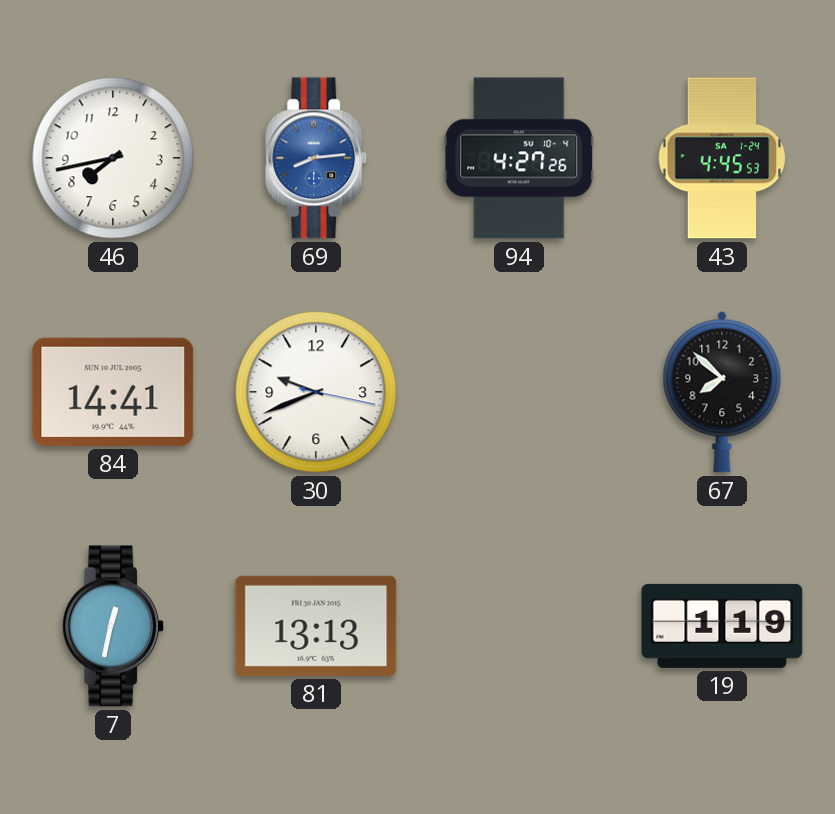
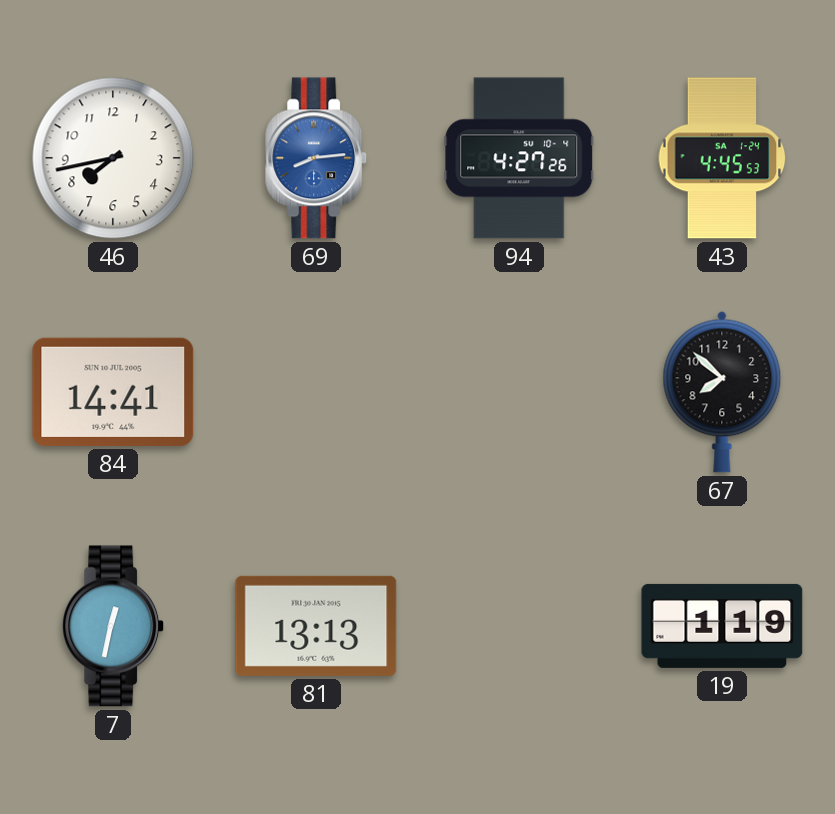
30: 9:41 -> none
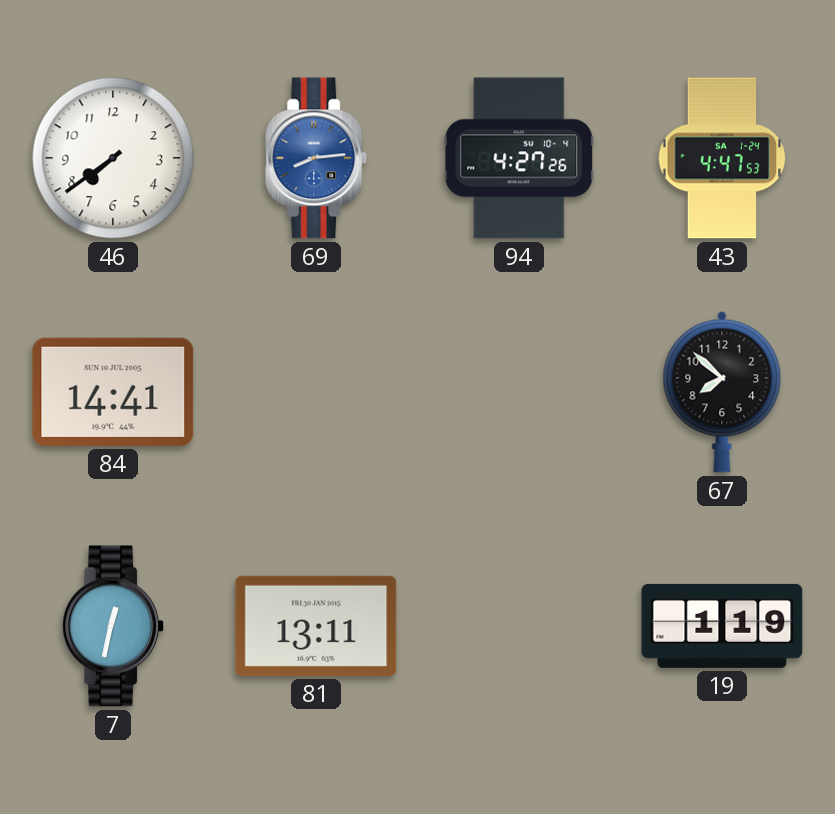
46: 7:43 -> 7:39
43: 4:45 -> 4:47
81: 13:13 -> 13:11
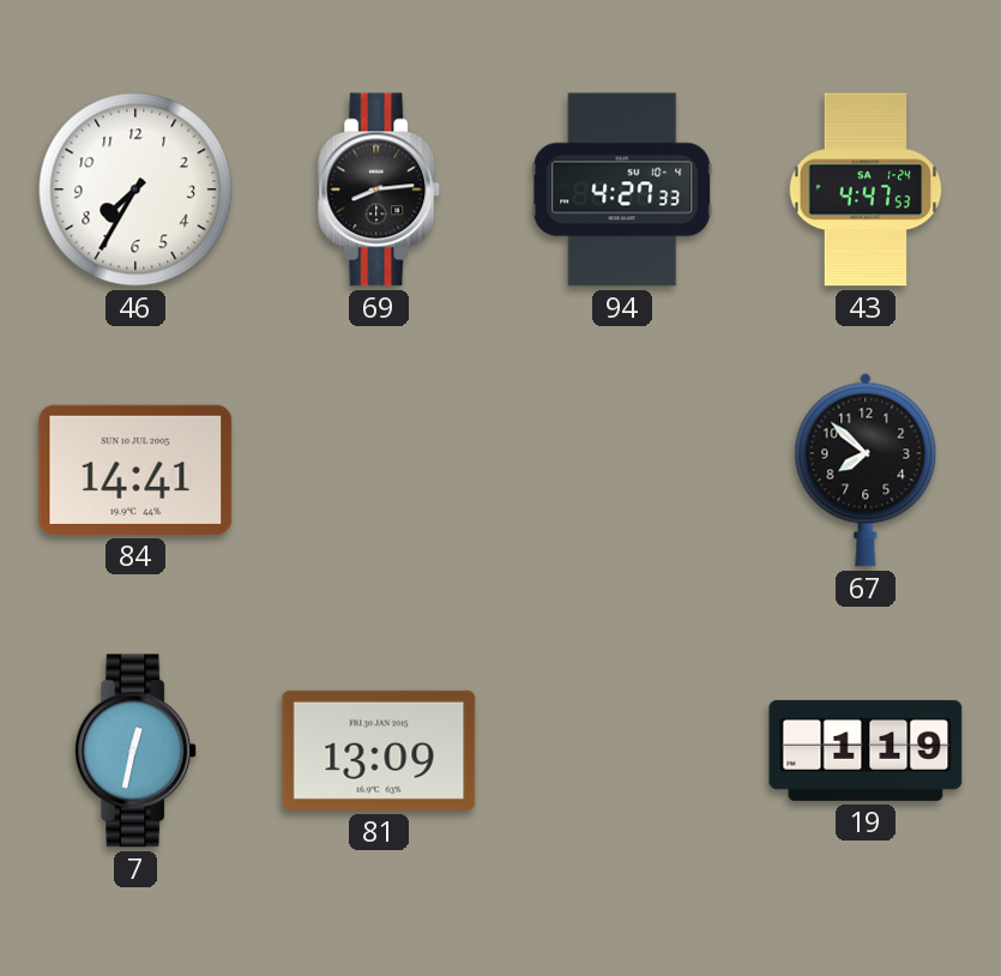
46: 7:39 -> 7:35
69 dial: blue -> black
94: 4:27:26 -> 4:27:33
81: 13:11 -> 13:09
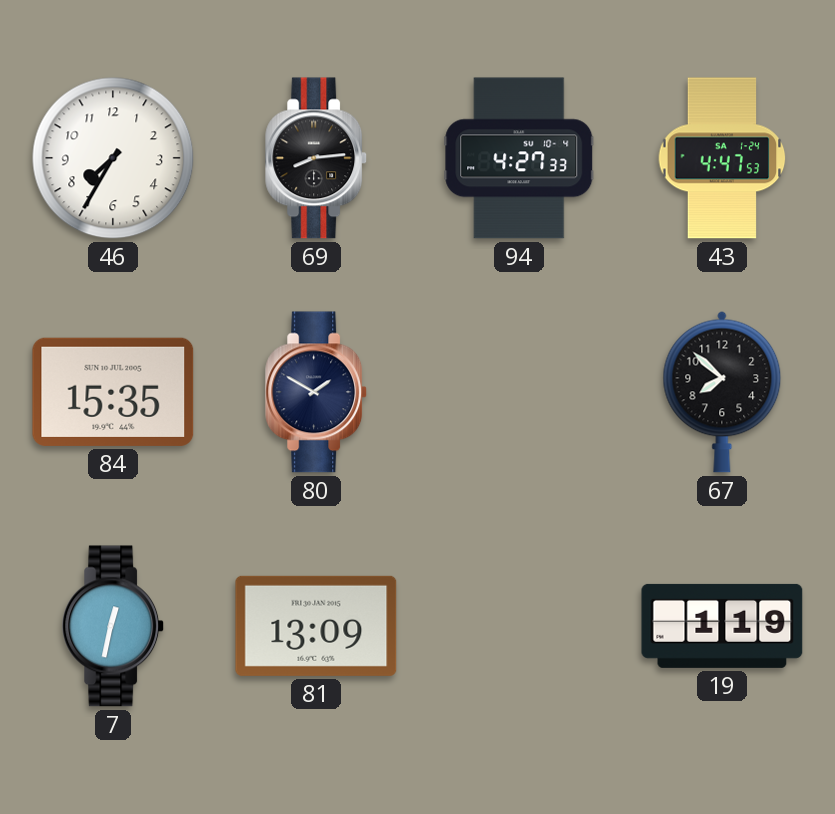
84: 14:41 -> 15:35
80: none -> 1:50
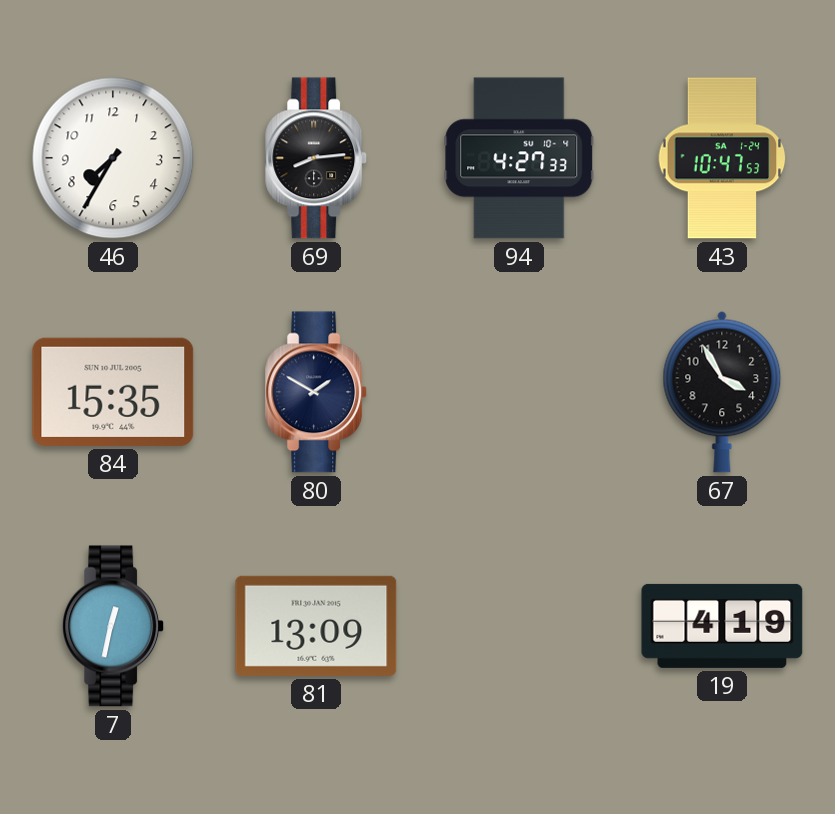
43: 4:47 -> 10:47
67: 7:52 -> 3:55
19: 1:19 -> 4:19
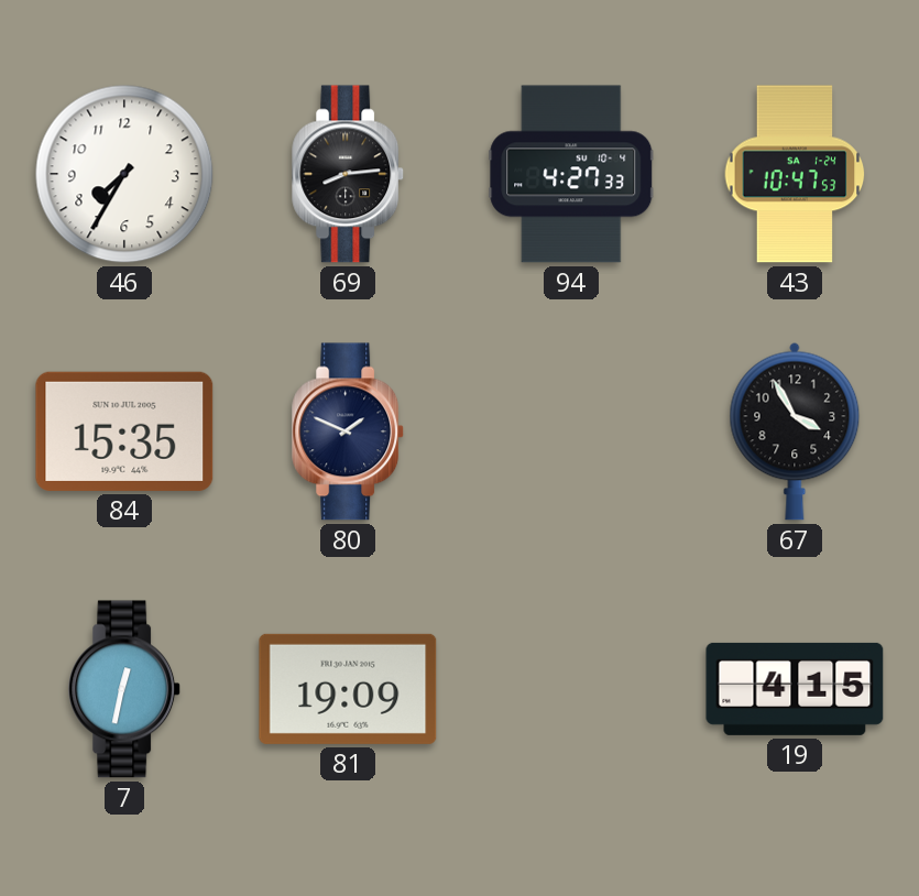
80: 1:50 -> 1:49
81: 13:09 -> 19:09
19: 4:19 -> 4:15
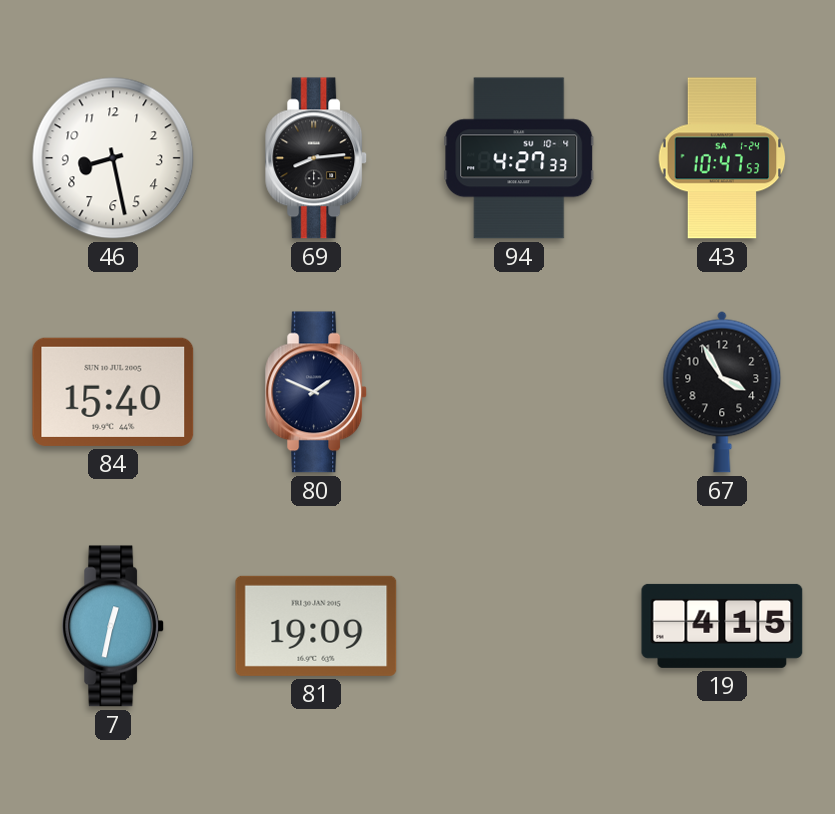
46: 7:35 -> 8:28
84: 15:35 -> 15:40
